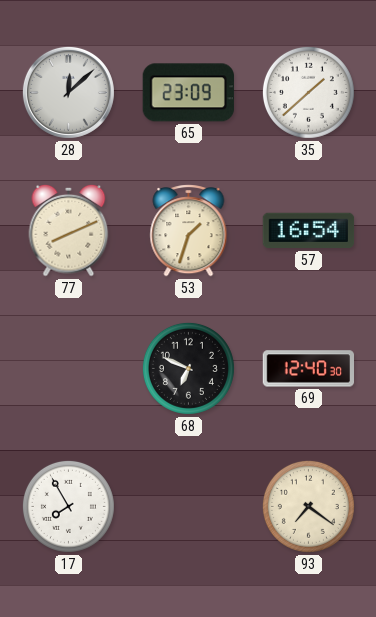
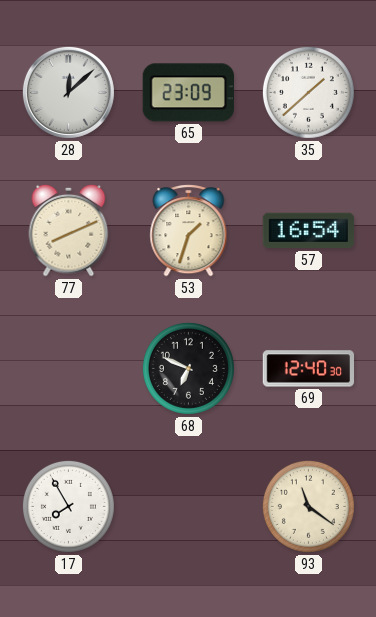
93: 7:21 -> 11:21
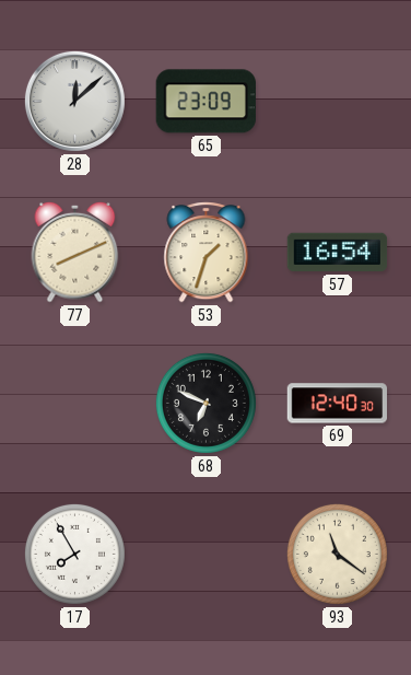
35: 1:38 -> none
